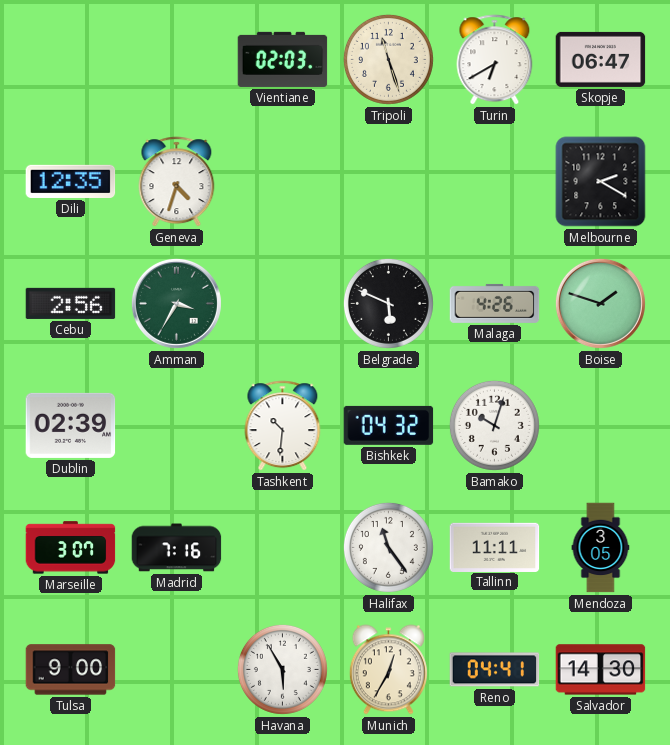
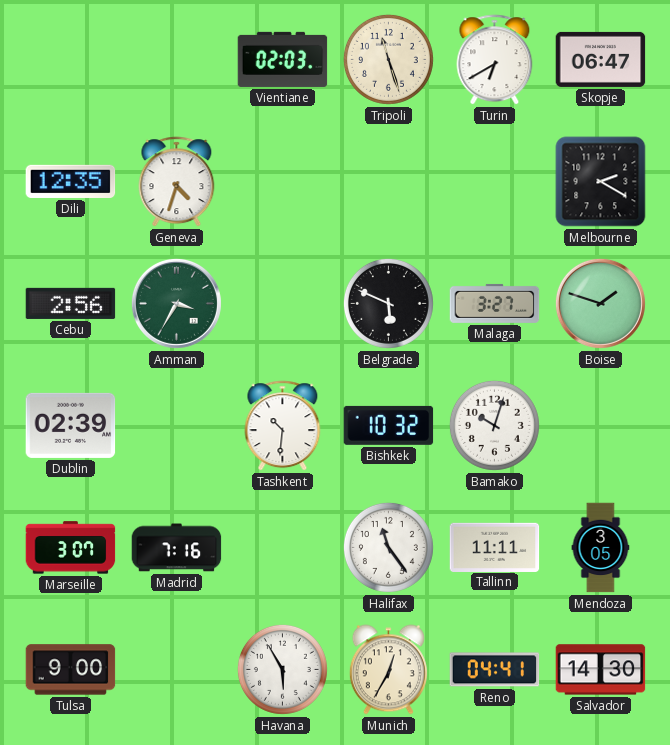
Malaga: 4:26 -> 3:27
Bishkek: 04:32 -> 10:32
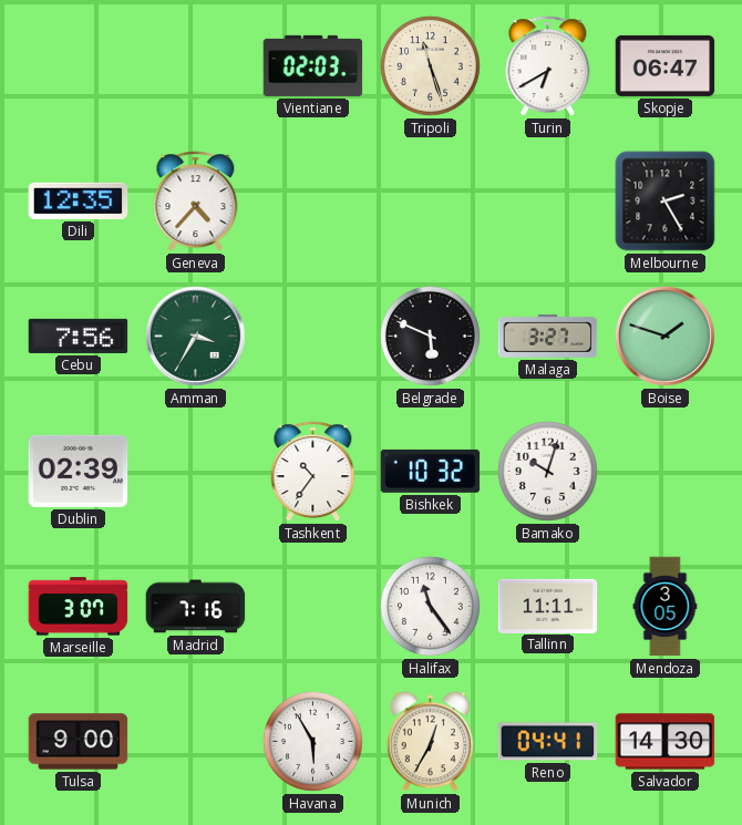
Geneva: 4:33 -> 4:37
Melbourne: 2:20 -> 2:25
Cebu: 2:56 -> 7:56
Tashkent: 10:31 -> 10:36
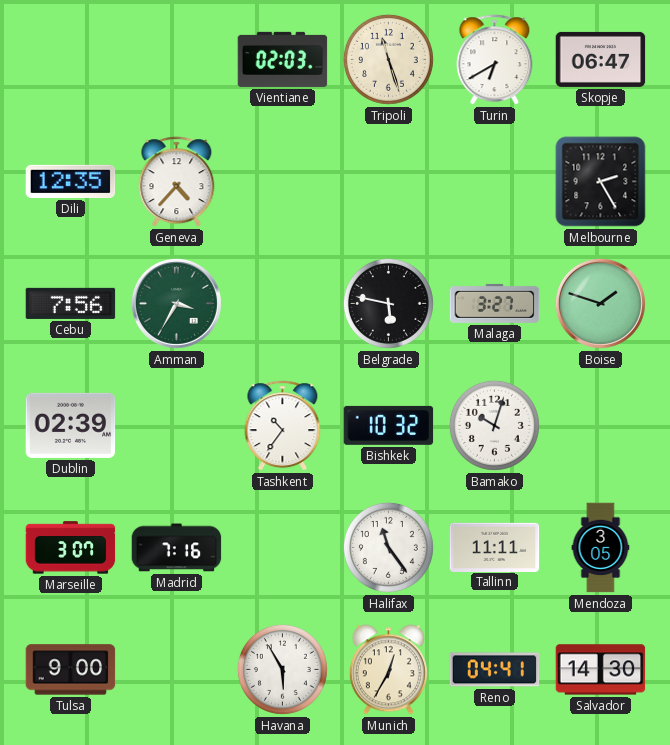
Belgrade: 5:49 -> 5:47
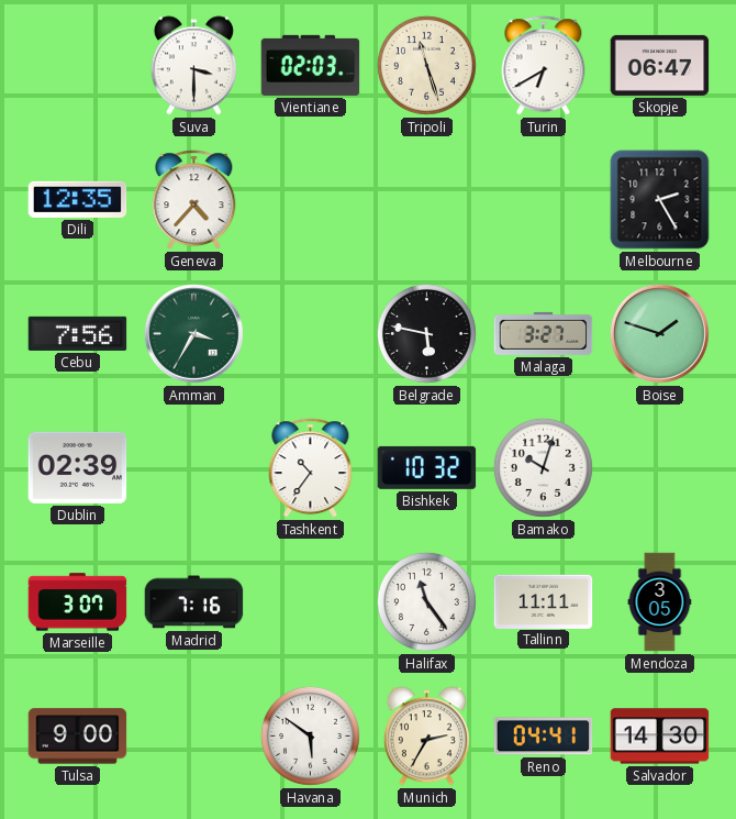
Suva: none -> 3:30
Havana: 5:55 -> 5:51
Munich: 12:35 -> 2:35
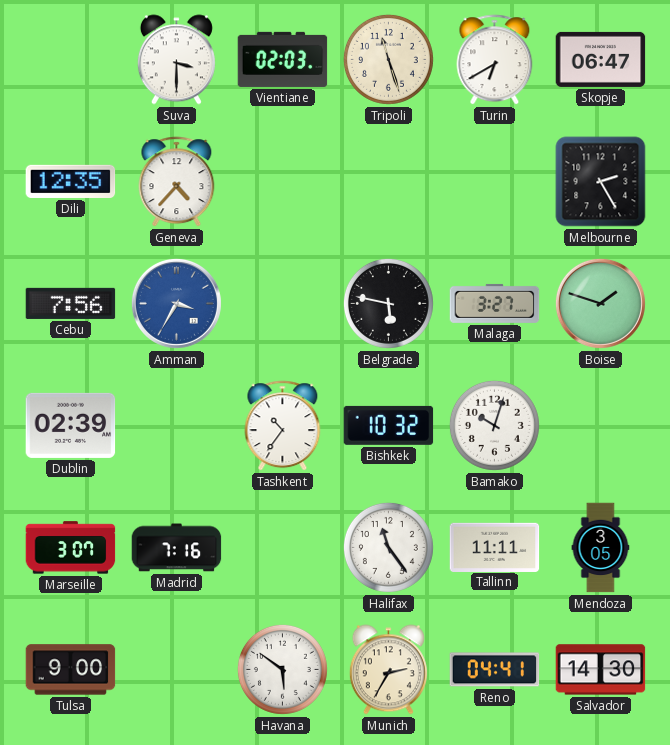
Amman dial: green -> blue
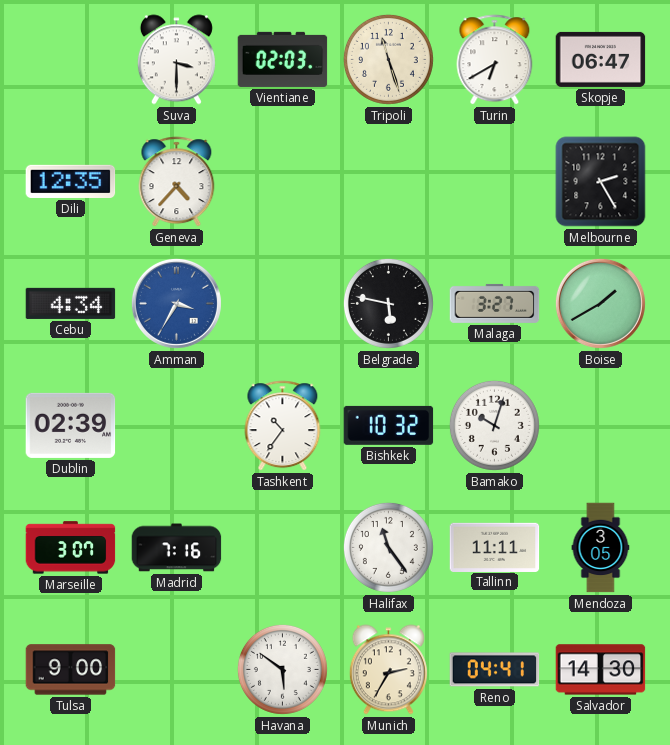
Cebu: 7:56 -> 4:34
Boise: 1:48 -> 1:40
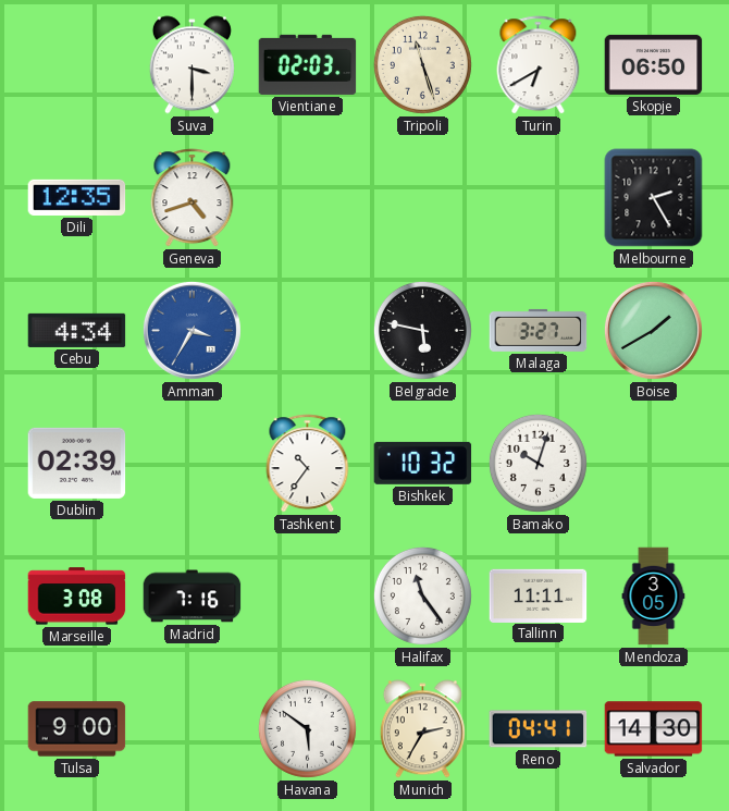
Skopje: 06:47 -> 06:50
Geneva: 4:37 -> 4:42
Marseille: 3:07 -> 3:08
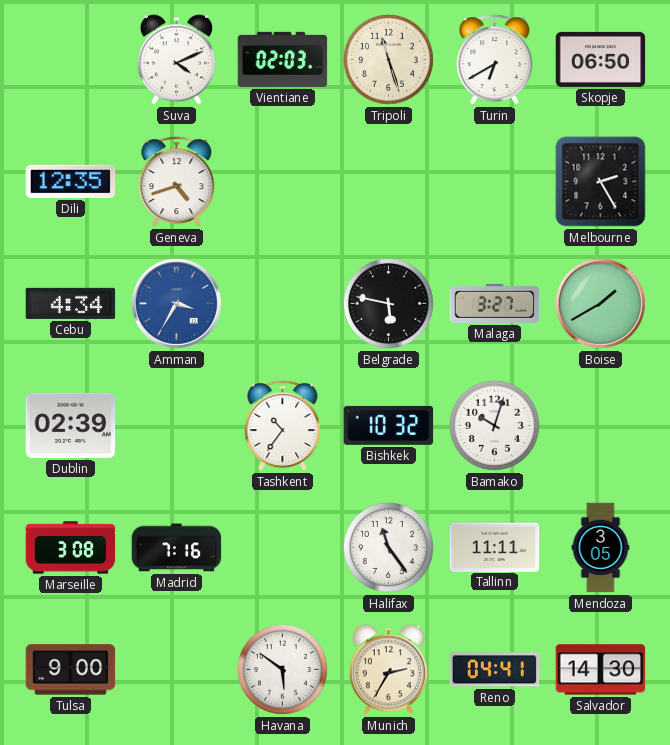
Suva: 3:30 -> 4:11
